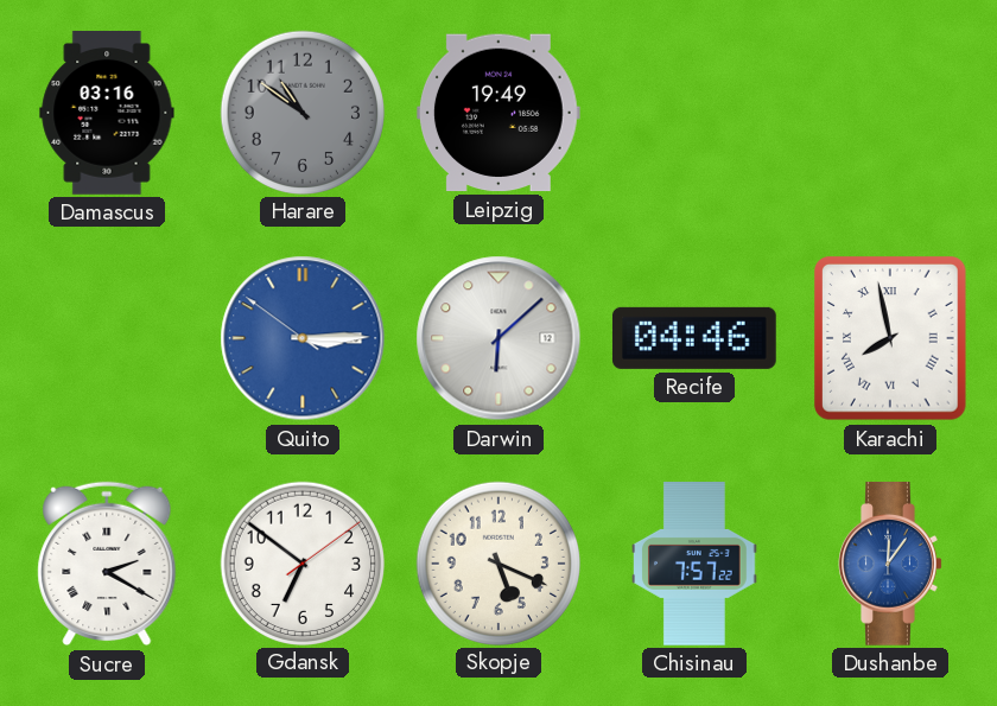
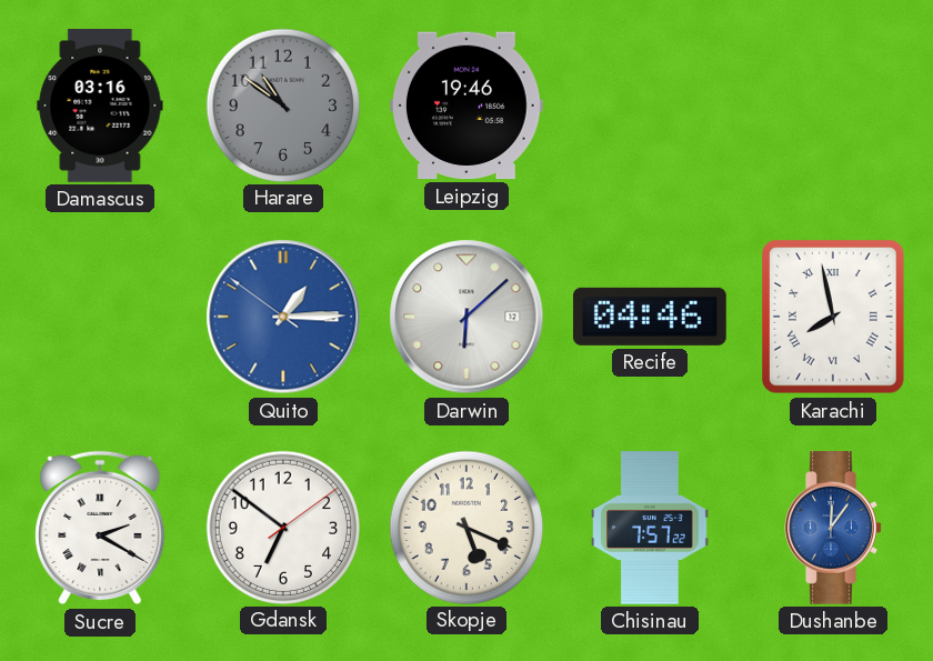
Leipzig: 19:49 -> 19:46
Quito: 3:14 -> 1:14
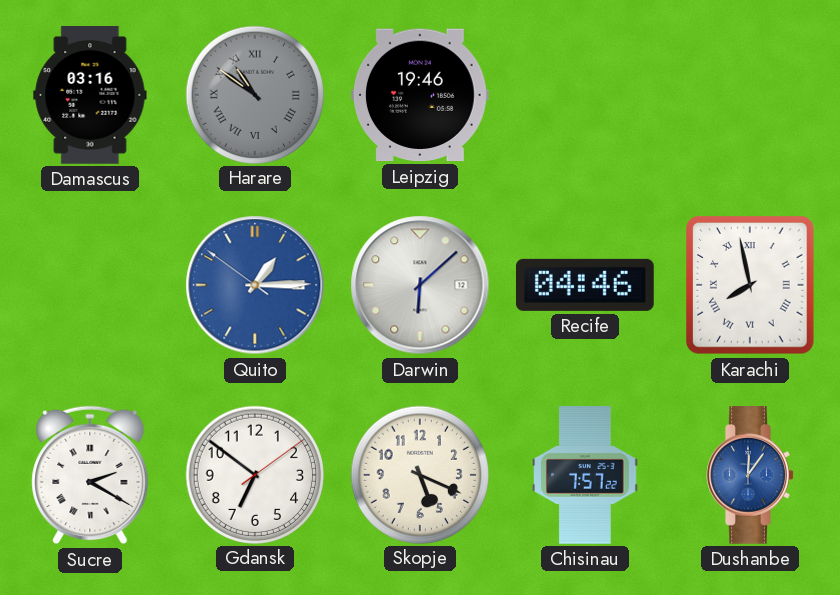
Harare numerals: Arabic -> Roman
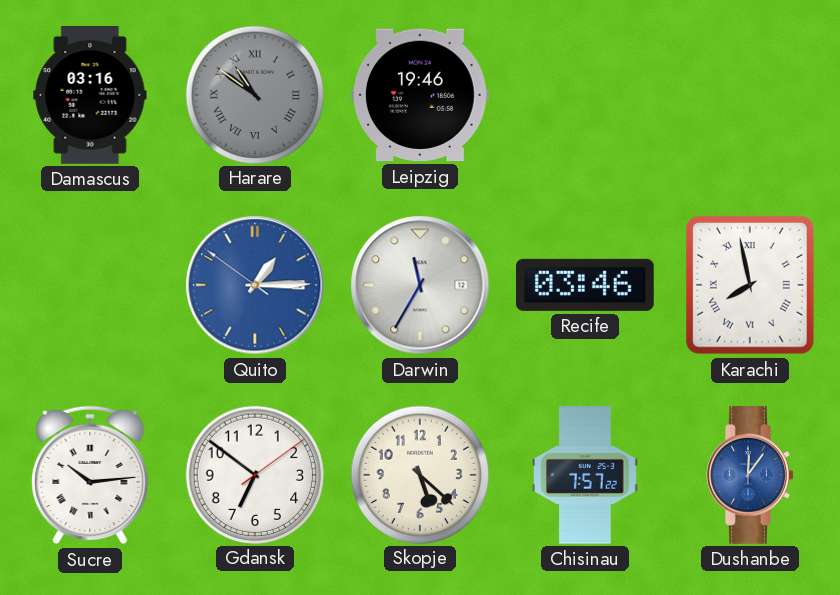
Darwin: 6:08 -> 11:35
Recife: 04:46 -> 03:46
Sucre: 2:20 -> 10:14
Skopje: 5:19 -> 5:22
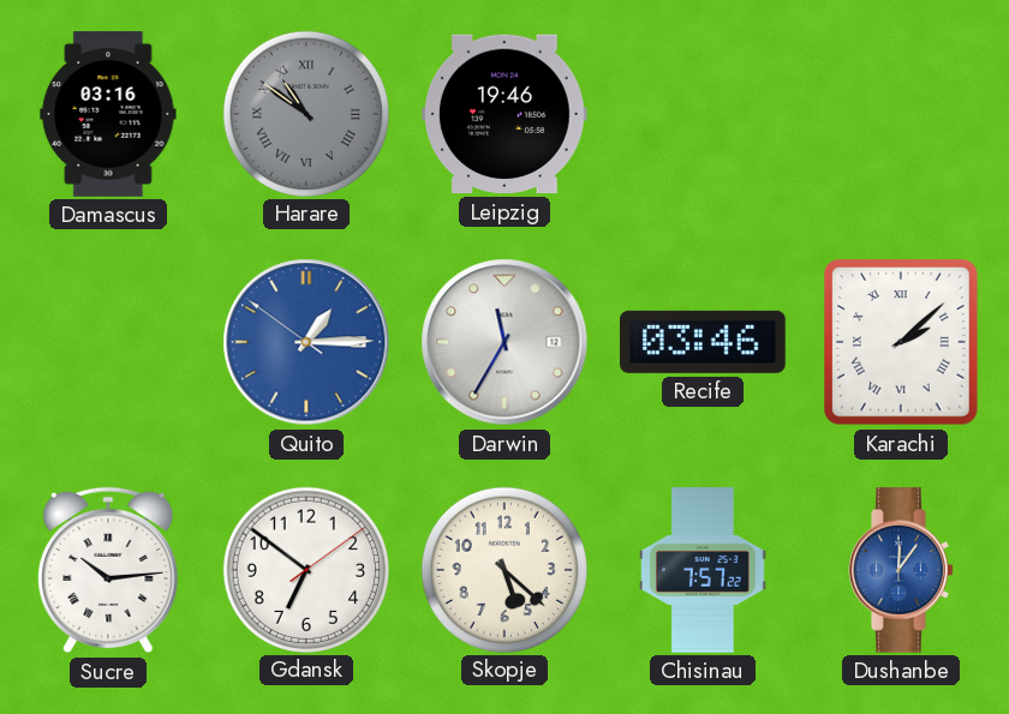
Karachi: 7:58 -> 2:08
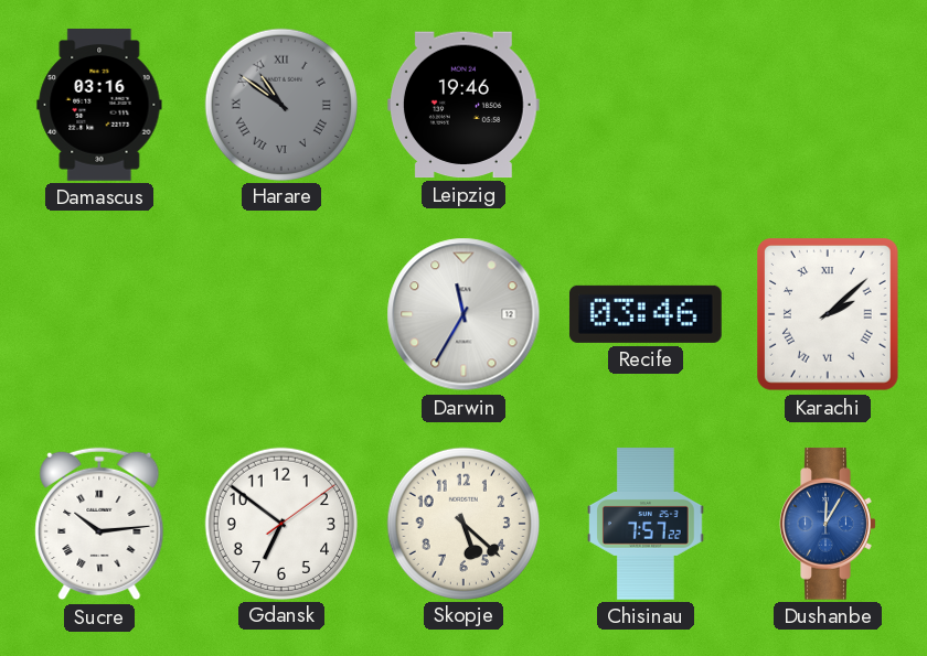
Quito: 1:14 -> none
Dushanbe: 12:06 -> 12:05
